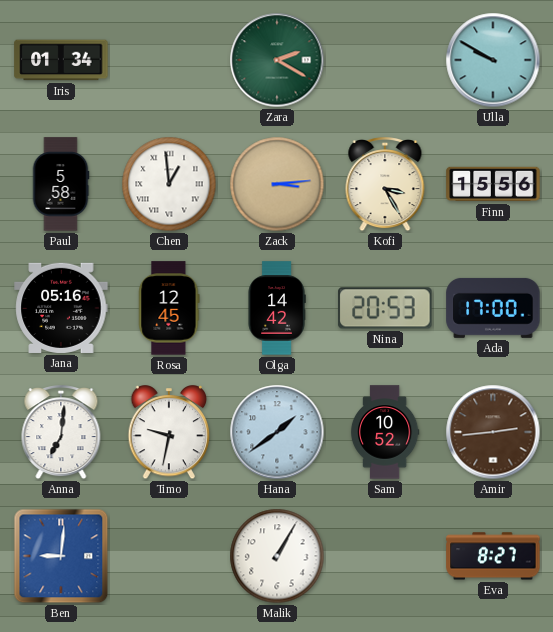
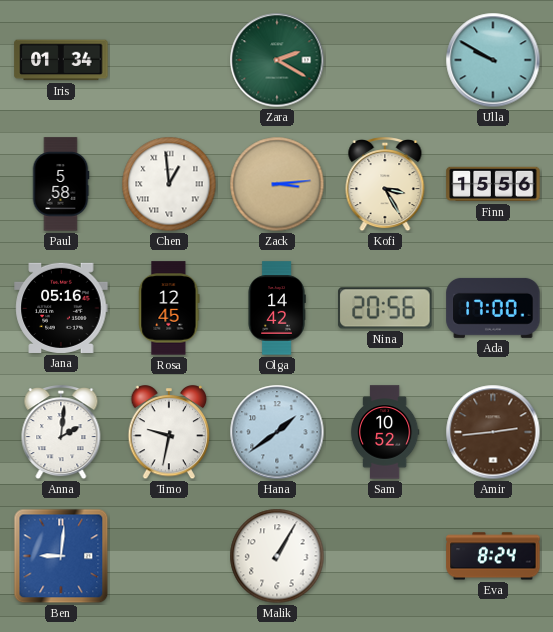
Nina: 20:53 -> 20:56
Anna: 7:01 -> 2:01
Eva: 8:27 -> 8:24
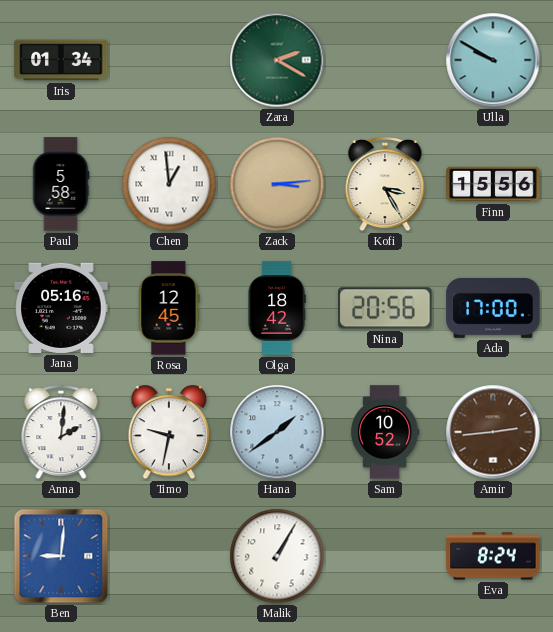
Olga: 14:42 -> 18:42
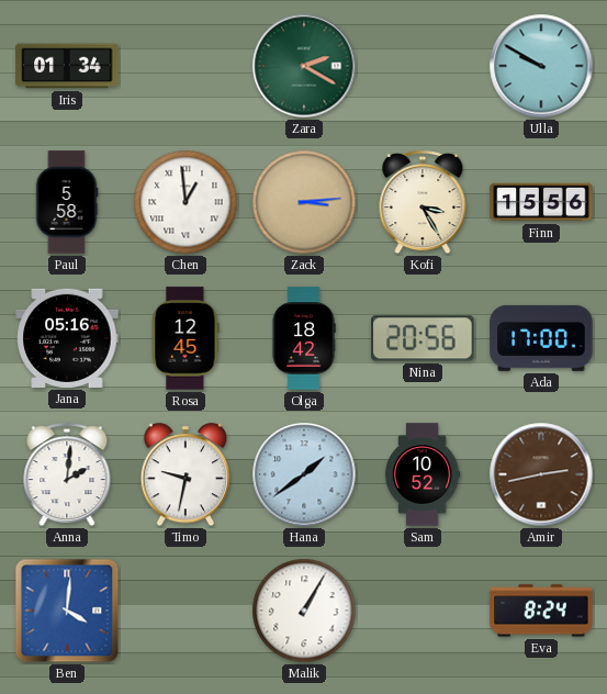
Amir: 2:44 -> 2:43
Ben: 9:01 -> 4:01
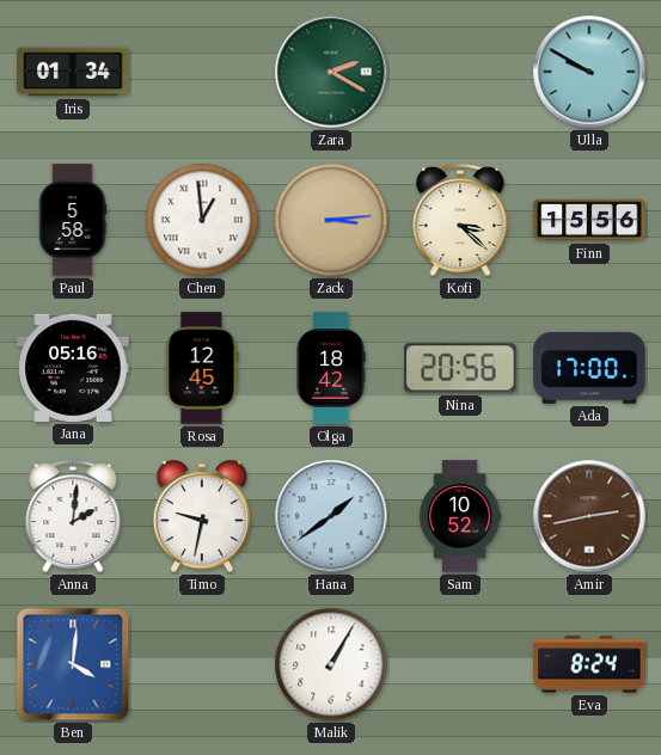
Kofi: 3:25 -> 3:22
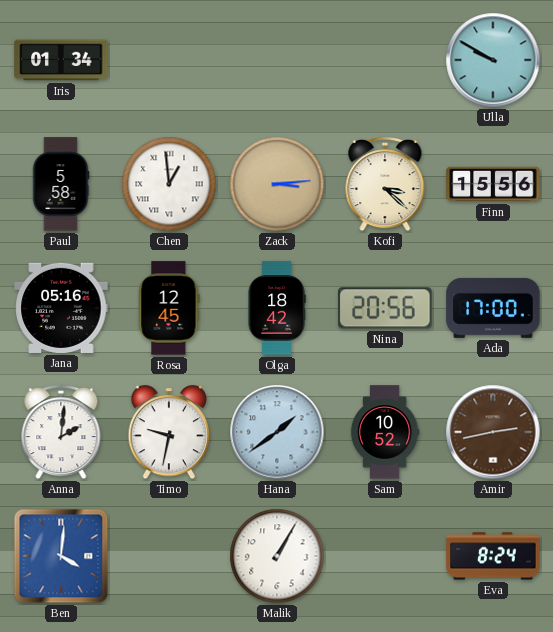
Zara: 2:20 -> none
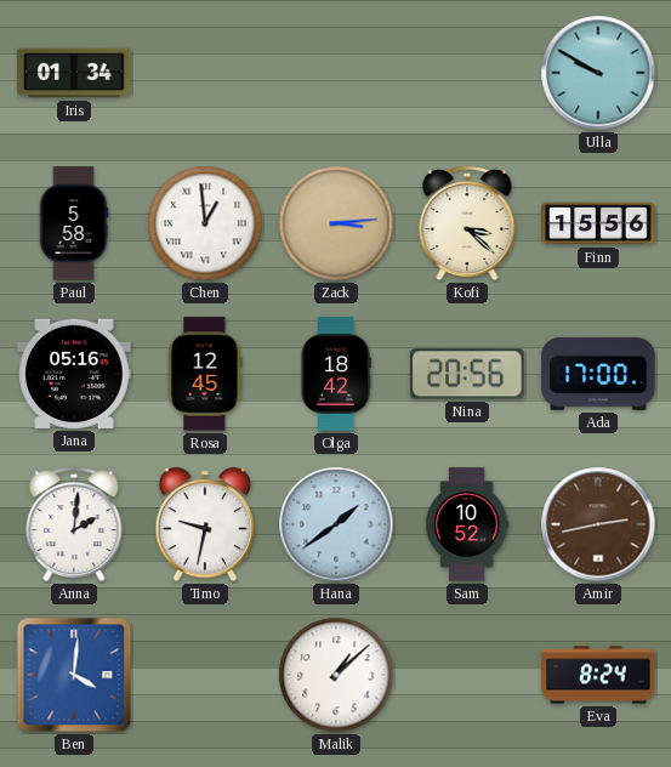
Malik: 1:05 -> 1:08
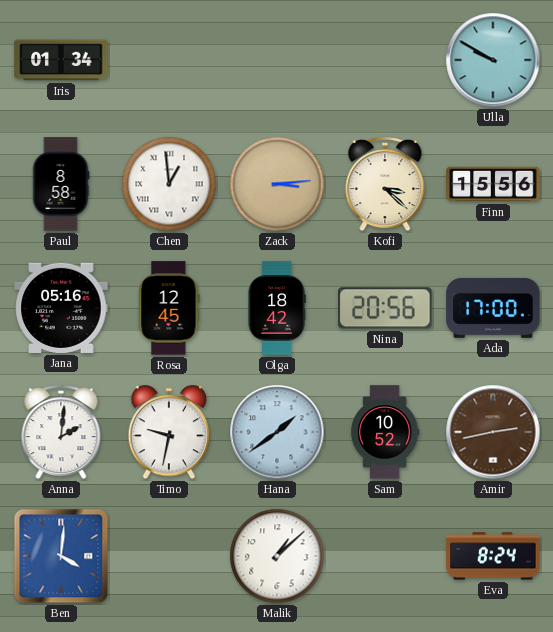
Paul: 5:58 -> 8:58
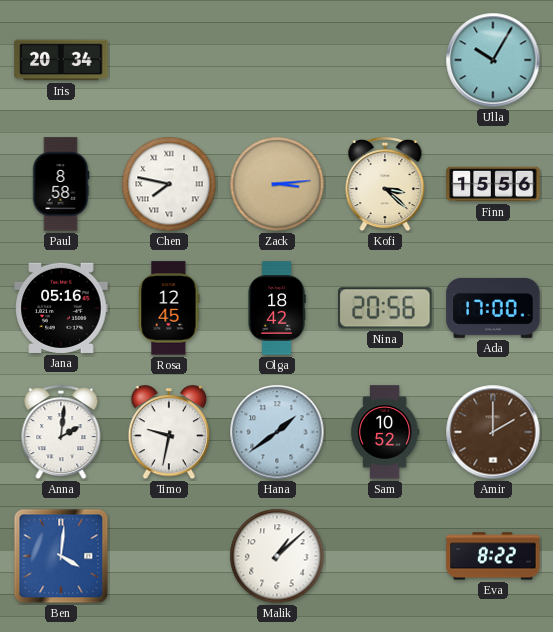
Iris: 01:34 -> 20:34
Ulla: 9:50 -> 10:05
Chen: 12:59 -> 7:47
Amir: 2:43 -> 2:00
Eva: 8:24 -> 8:22
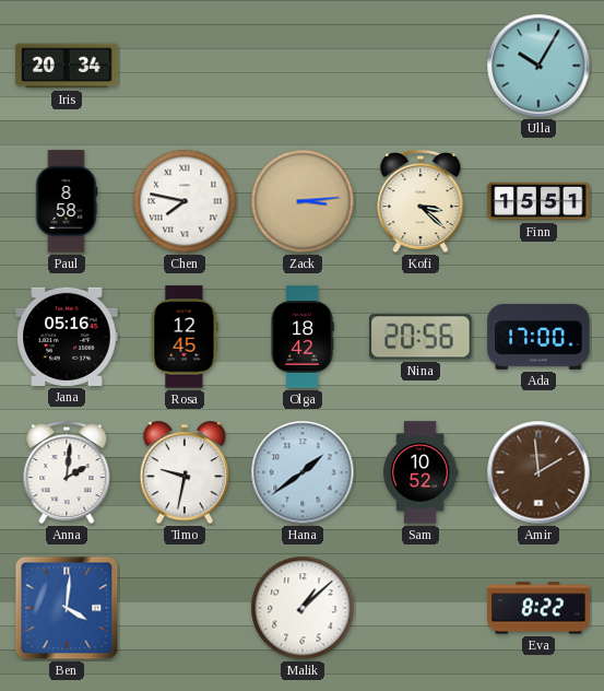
Finn: 15:56 -> 15:51
Amir: 2:00 -> 1:59
